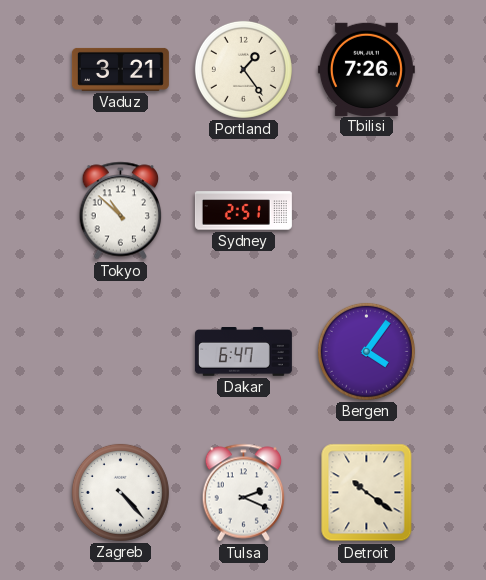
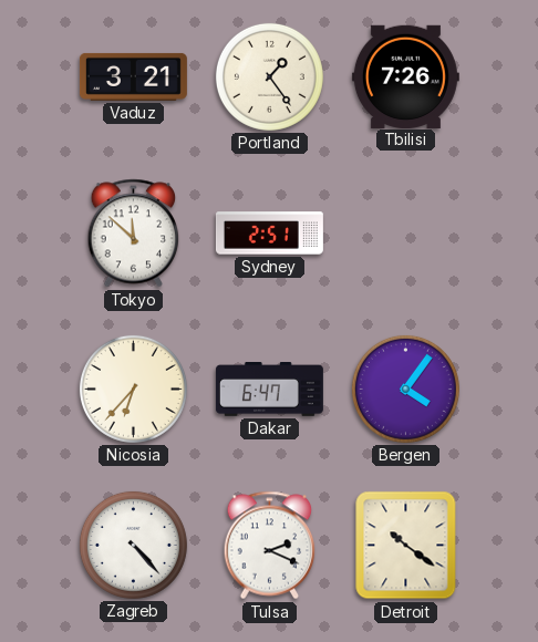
Tokyo: 10:52 -> 11:52
Nicosia: none -> 6:37
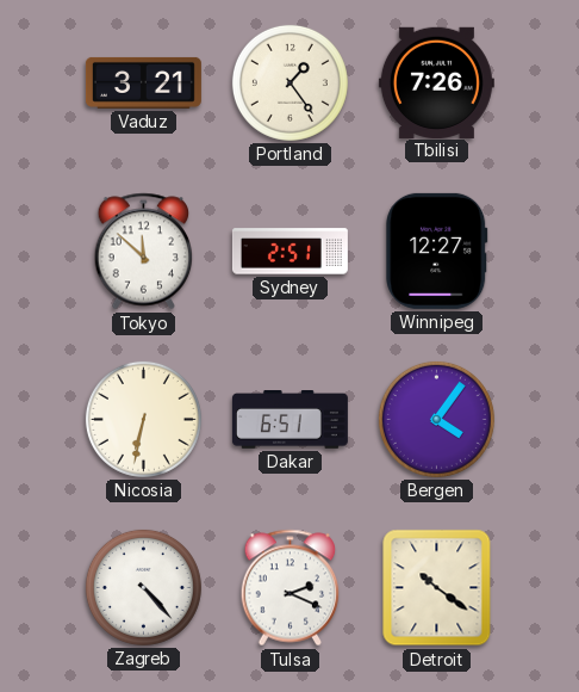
Winnipeg: none -> 12:27
Nicosia: 6:37 -> 6:32
Dakar: 6:47 -> 6:51
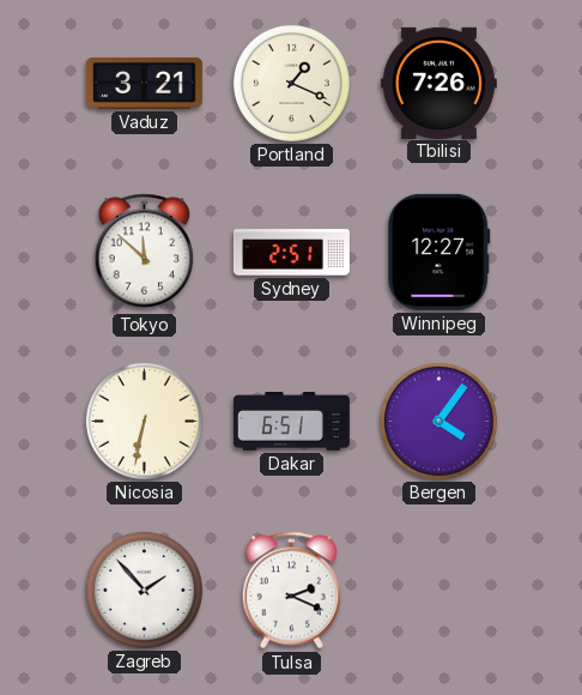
Portland: 1:24 -> 1:19
Zagreb: 4:23 -> 1:53
Detroit: 10:21 -> none
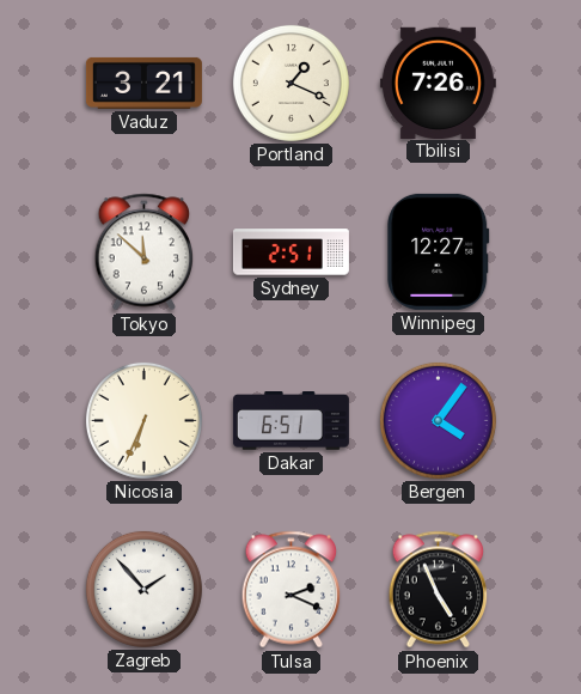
Nicosia: 6:32 -> 6:34
Phoenix: none -> 4:56
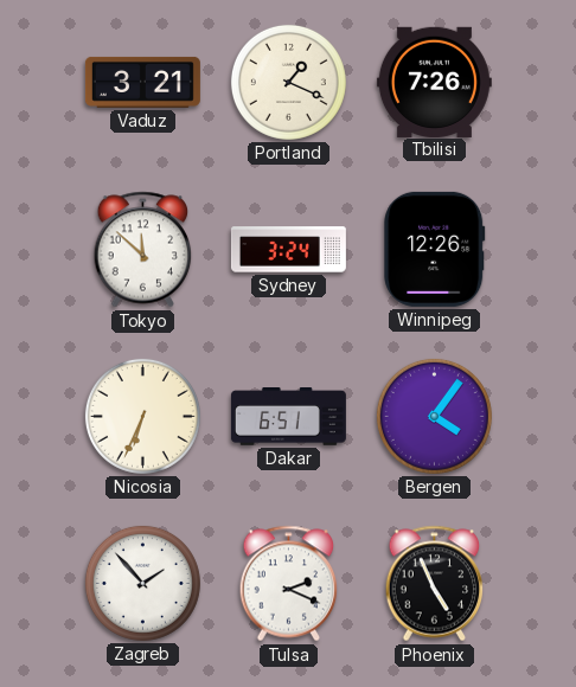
Sydney: 2:51 -> 3:24
Winnipeg: 12:27 -> 12:26
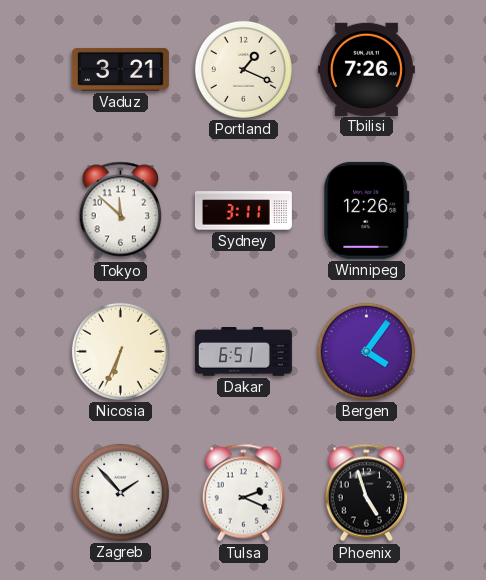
Sydney: 3:24 -> 3:11
Phoenix: 4:56 -> 4:57
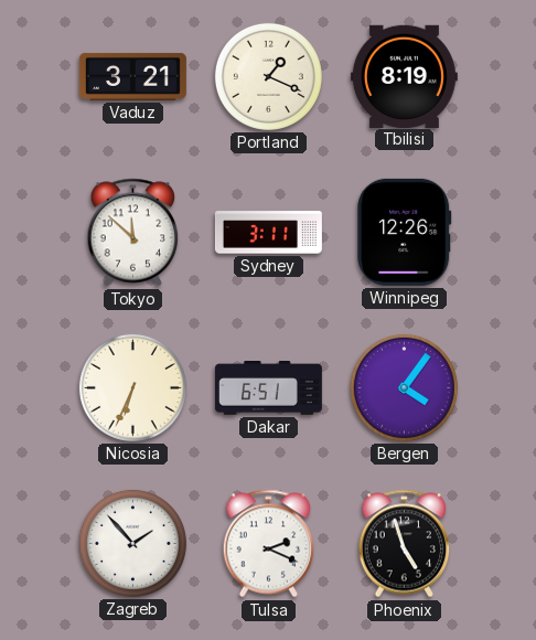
Tbilisi: 7:26 -> 8:19
